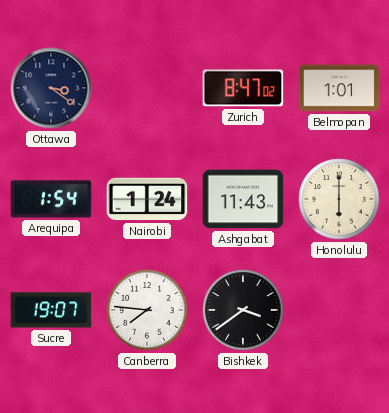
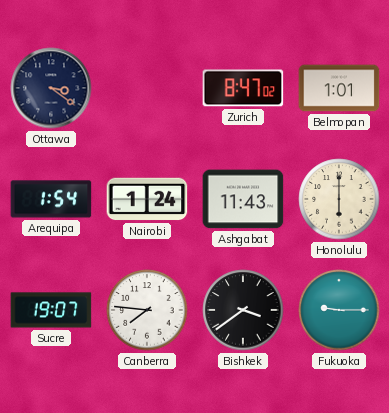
Fukuoka: none -> 9:15
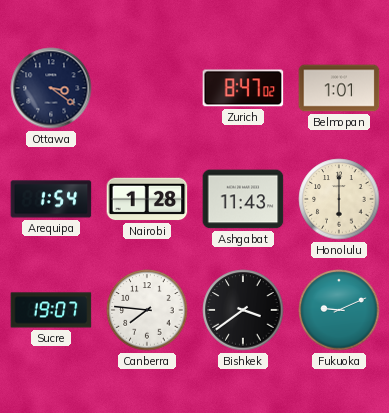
Nairobi: 1:24 -> 1:28
Fukuoka: 9:15 -> 9:11
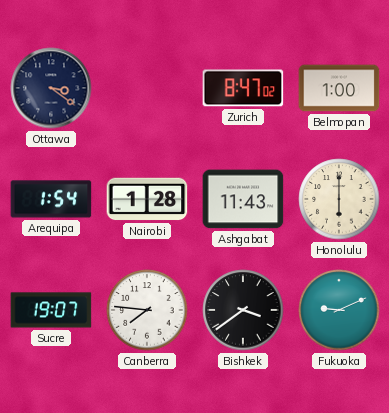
Belmopan: 1:01 -> 1:00
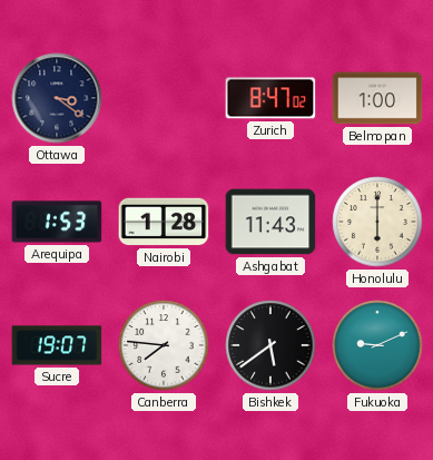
Arequipa: 1:54 -> 1:53
Bishkek: 3:39 -> 5:39
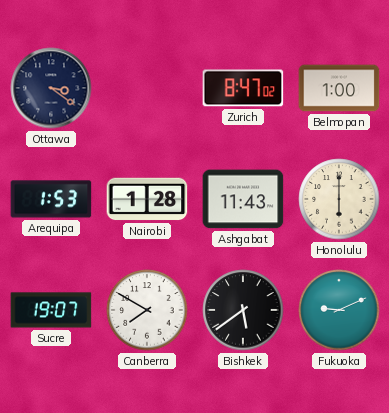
Canberra: 7:46 -> 7:50
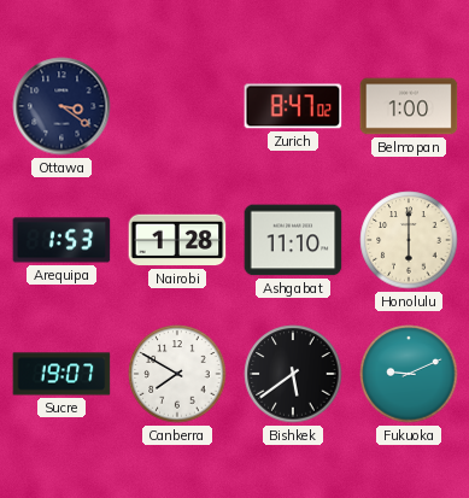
Ashgabat: 11:43 -> 11:10
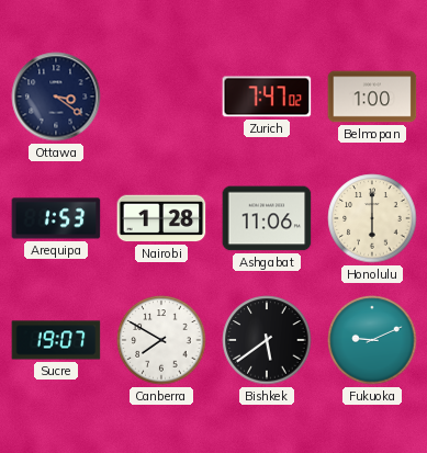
Zurich: 8:47 -> 7:47
Ashgabat: 11:10 -> 11:06
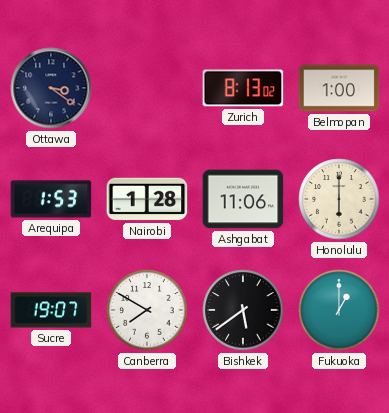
Zurich: 7:47 -> 8:13
Fukuoka: 9:11 -> 1:00
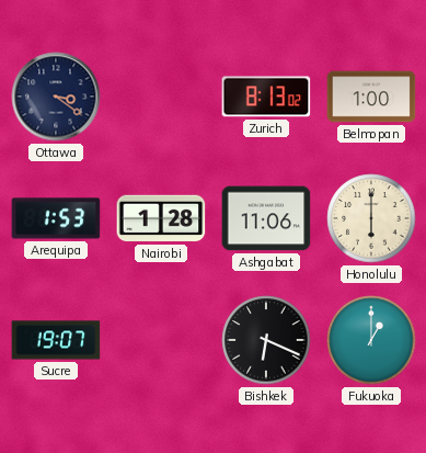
Canberra: 7:50 -> none
Bishkek: 5:39 -> 6:19
